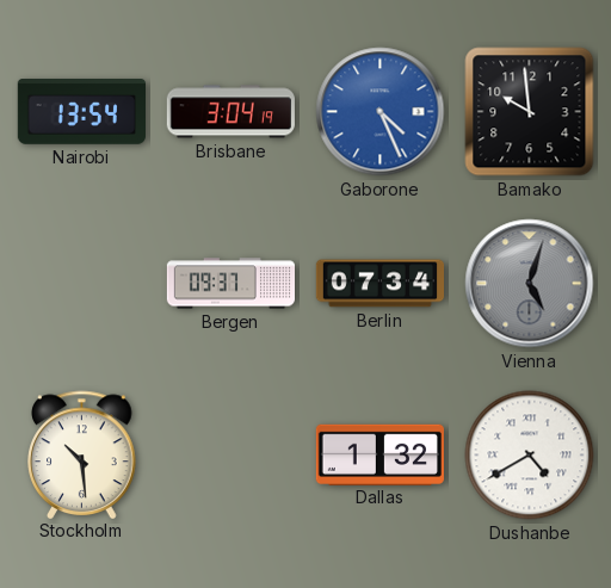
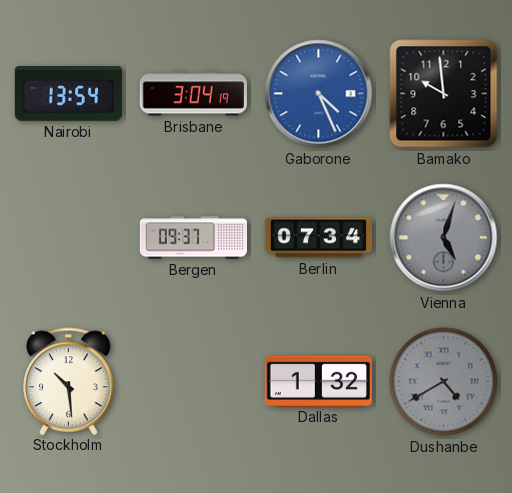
Dushanbe dial: white -> grey
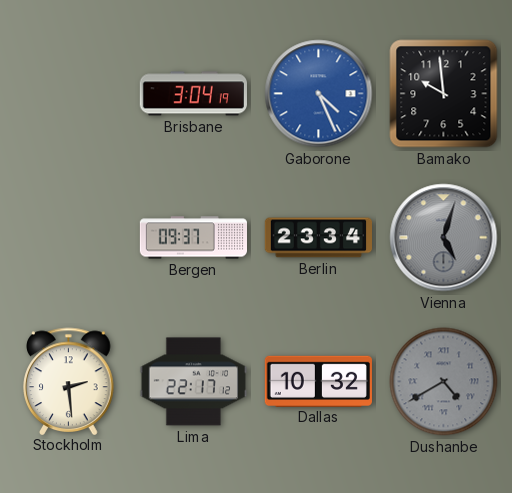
Nairobi: 13:54 -> none
Berlin: 07:34 -> 23:34
Stockholm: 10:29 -> 2:29
Lima: none -> 22:17
Dallas: 1:32 -> 10:32
